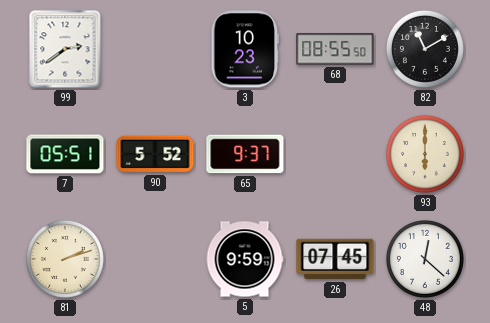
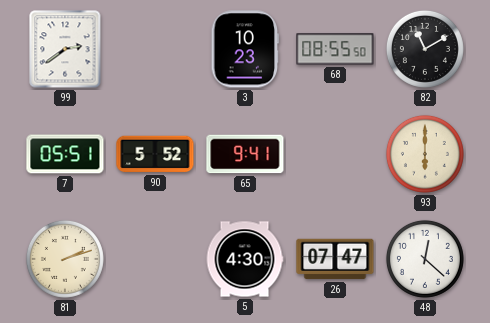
65: 9:37 -> 9:41
5: 9:59 -> 4:30
26: 07:45 -> 07:47
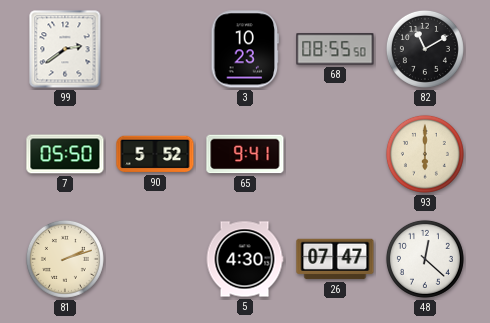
7: 05:51 -> 05:50
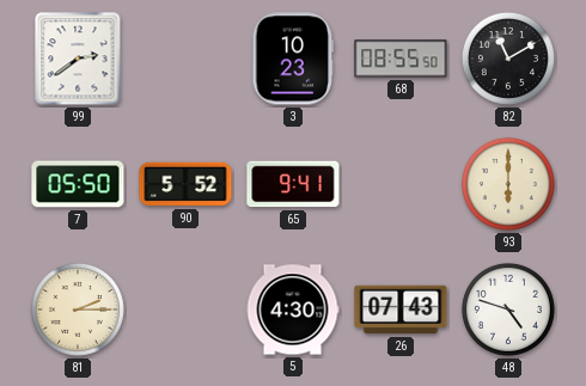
81: 2:12 -> 2:15
26: 07:47 -> 07:43
48: 12:22 -> 4:48
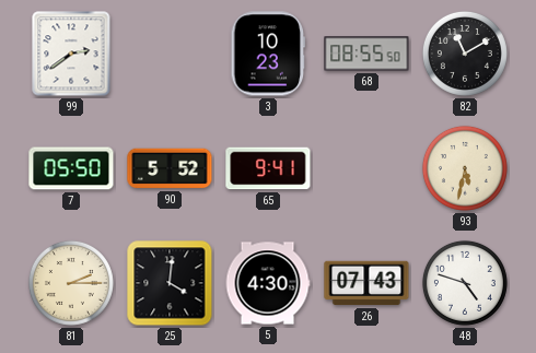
93: 6:00 -> 5:32
25: none -> 4:01
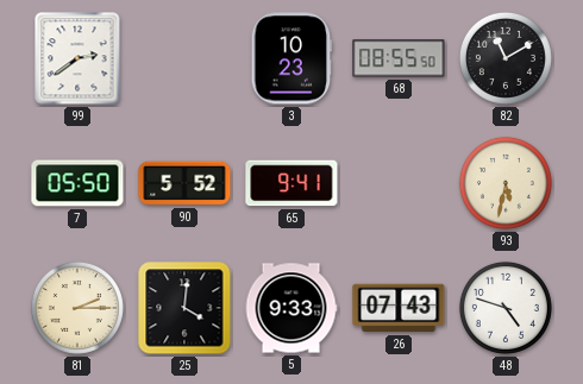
5: 4:30 -> 9:33
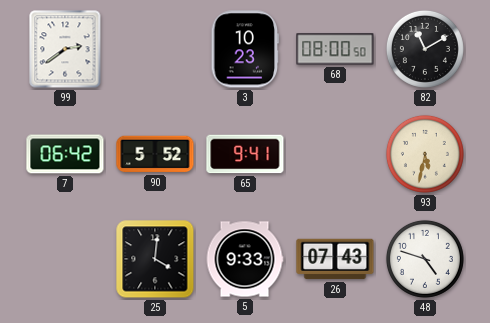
68: 08:55 -> 08:00
7: 05:50 -> 06:42
81: 2:15 -> none
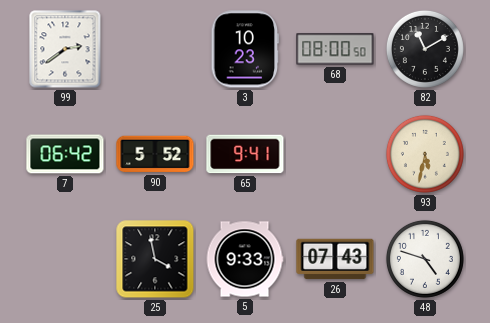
25: 4:01 -> 3:58
